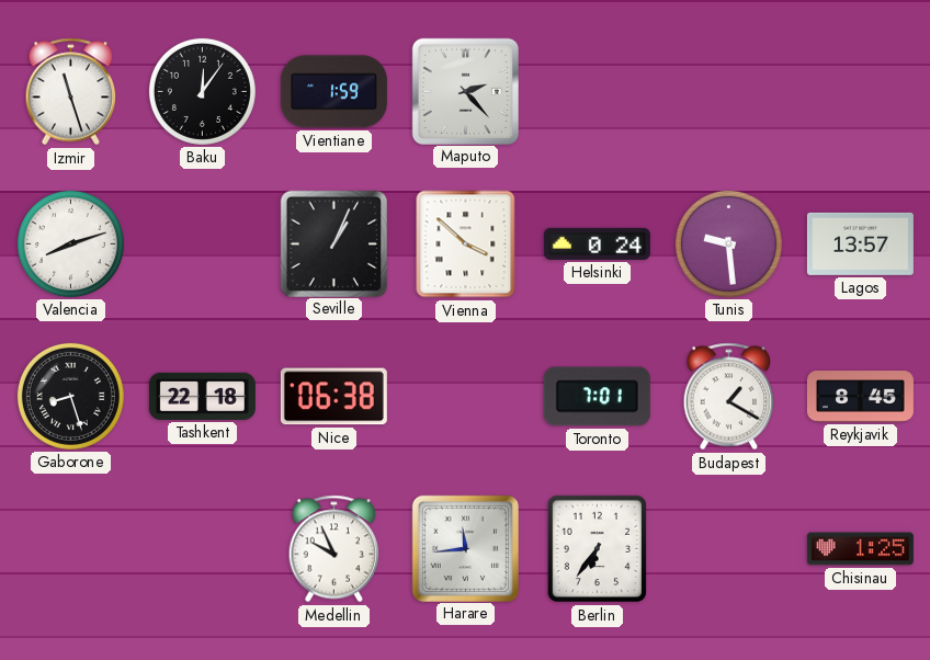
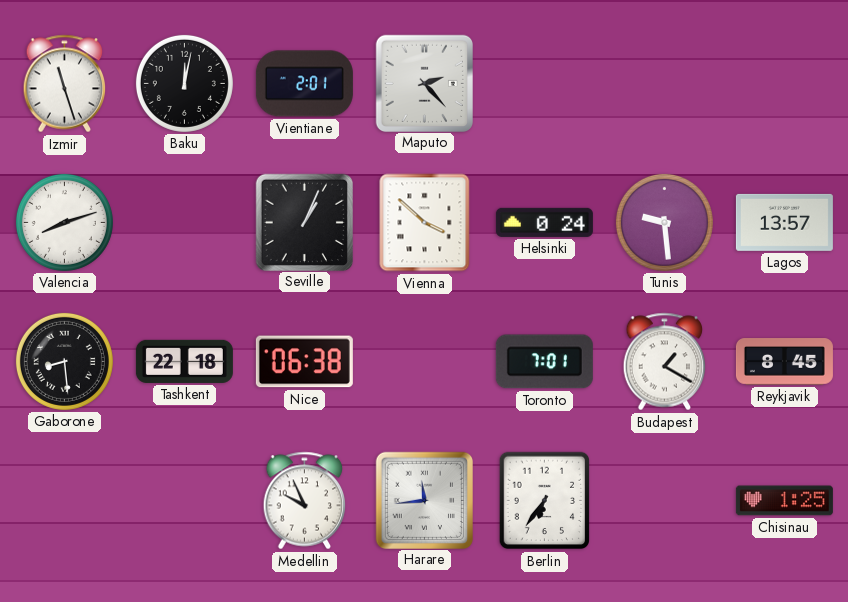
Baku: 12:06 -> 12:02
Vientiane: 1:59 -> 2:01
Gaborone: 8:27 -> 8:29
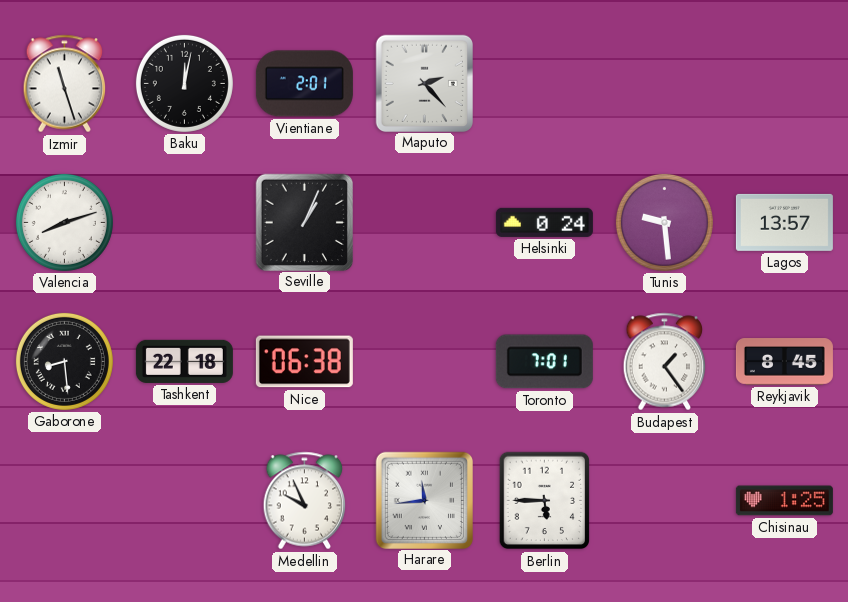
Vienna: 3:52 -> none
Budapest: 1:20 -> 1:24
Berlin: 6:36 -> 5:45
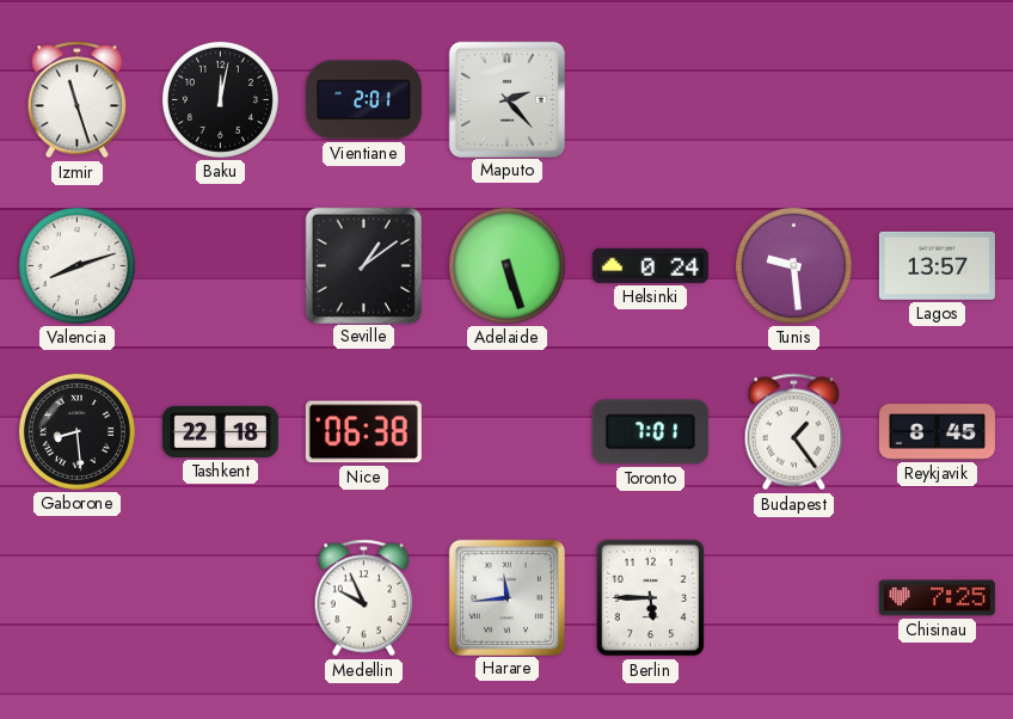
Seville: 1:04 -> 1:09
Adelaide: none -> 5:27
Chisinau: 1:25 -> 7:25
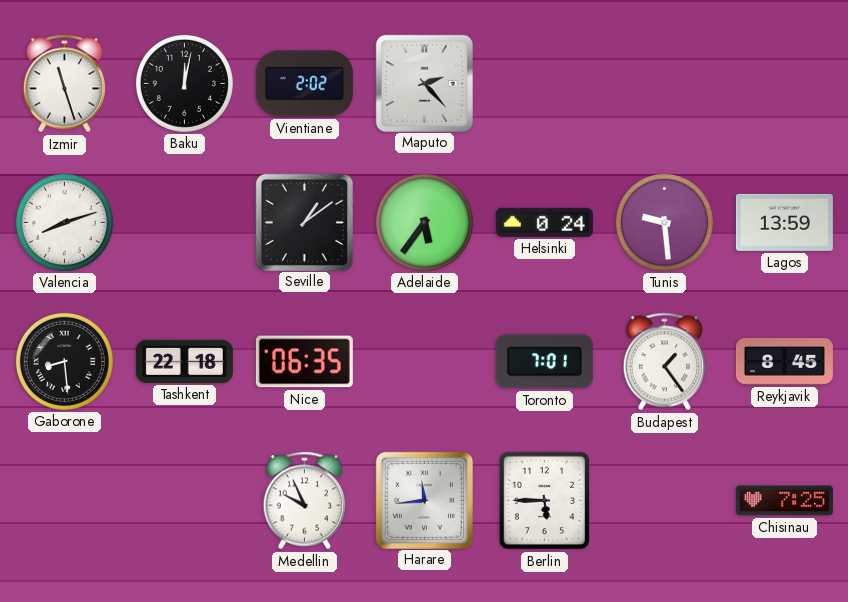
Vientiane: 2:01 -> 2:02
Adelaide: 5:27 -> 5:36
Lagos: 13:57 -> 13:59
Nice: 06:38 -> 06:35
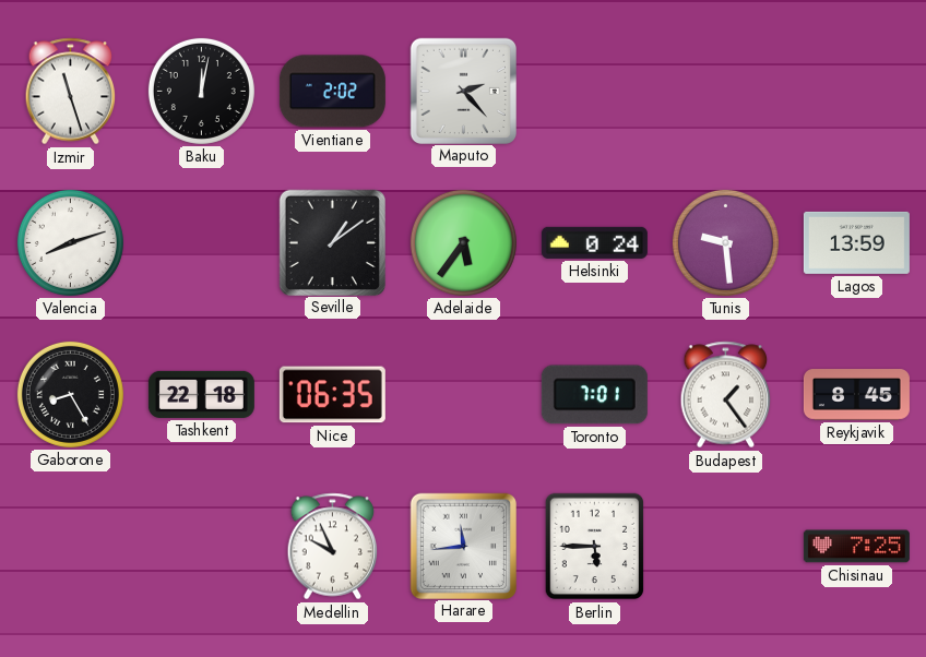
Gaborone: 8:29 -> 8:25
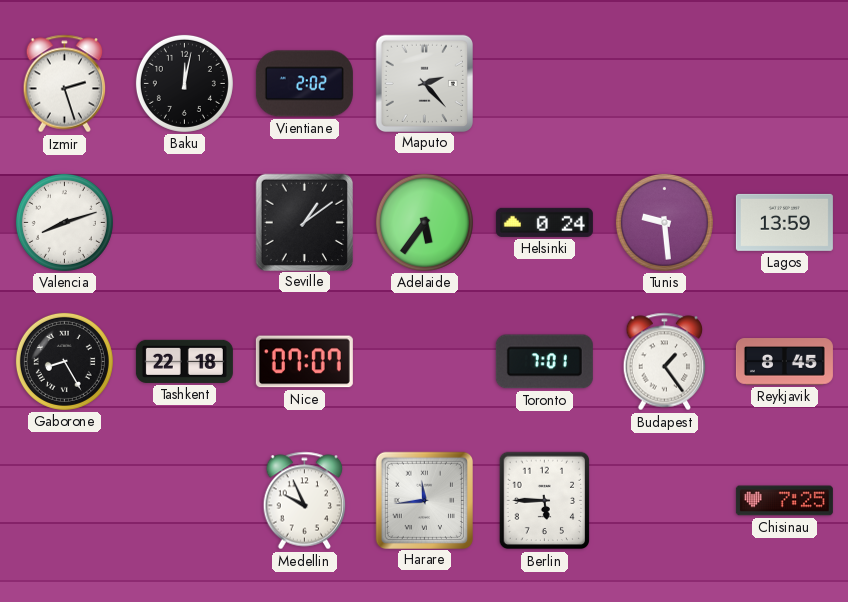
Izmir: 11:27 -> 2:27
Nice: 06:35 -> 07:07
